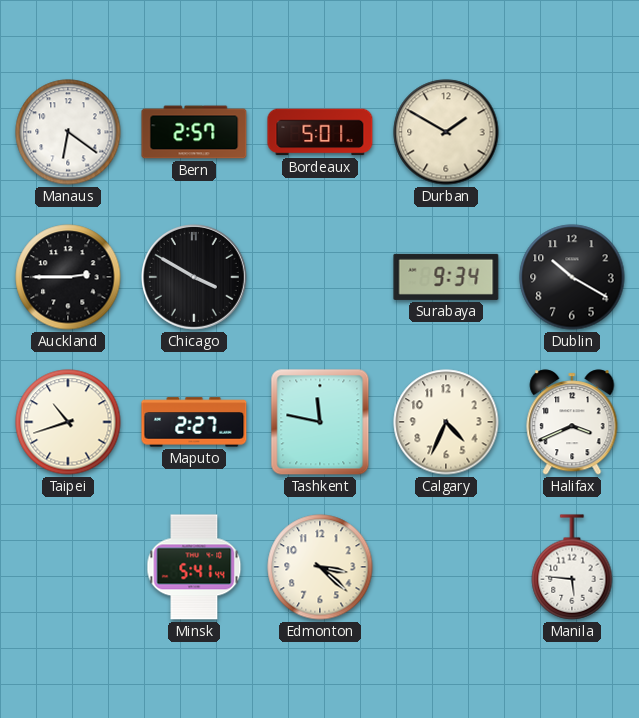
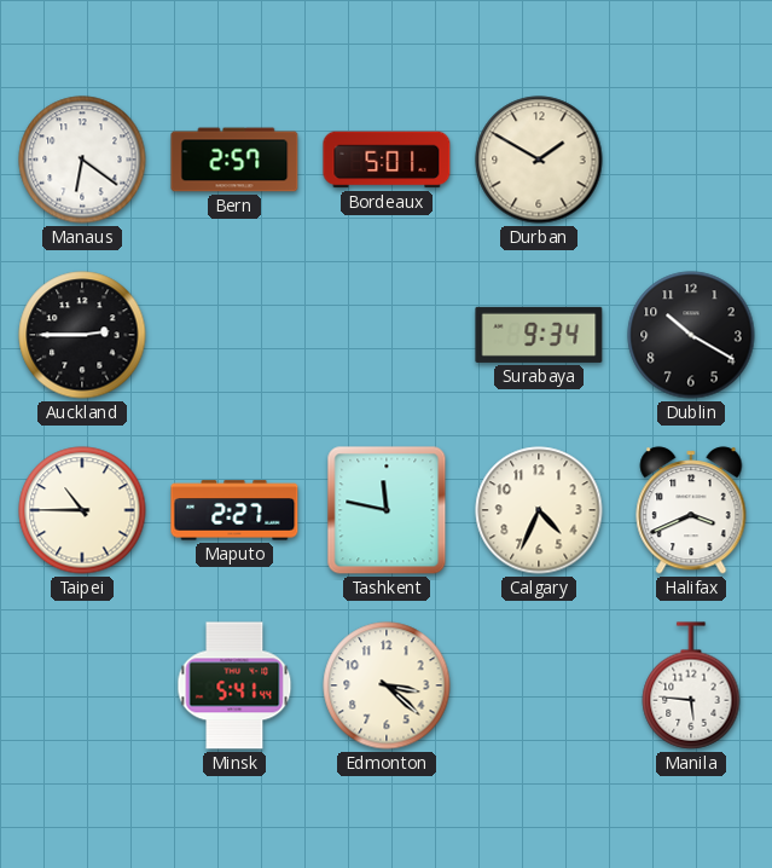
Chicago: 3:50 -> none
Taipei: 10:42 -> 10:45
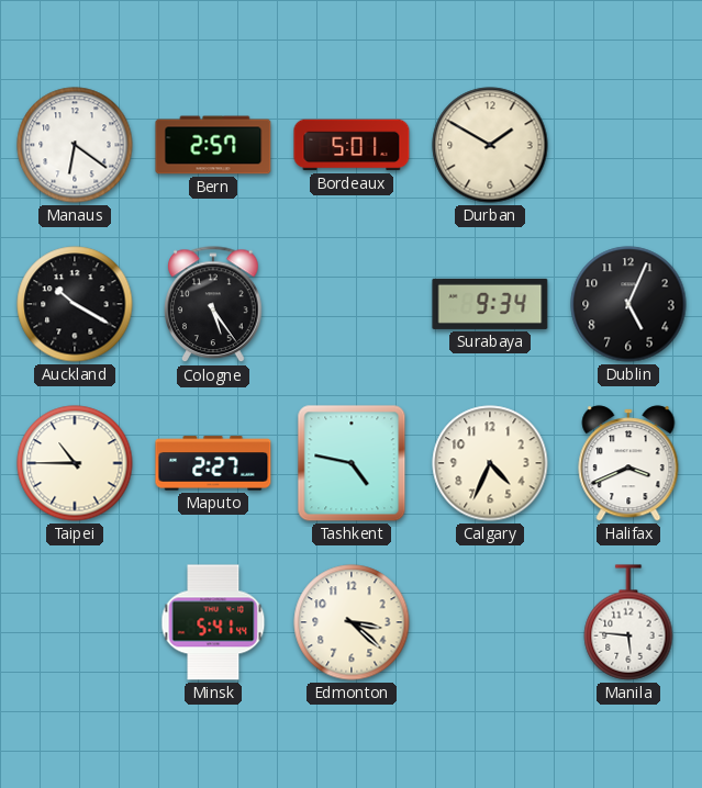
Auckland: 2:45 -> 10:20
Cologne: none -> 5:24
Dublin: 10:20 -> 5:04
Tashkent: 11:47 -> 4:47
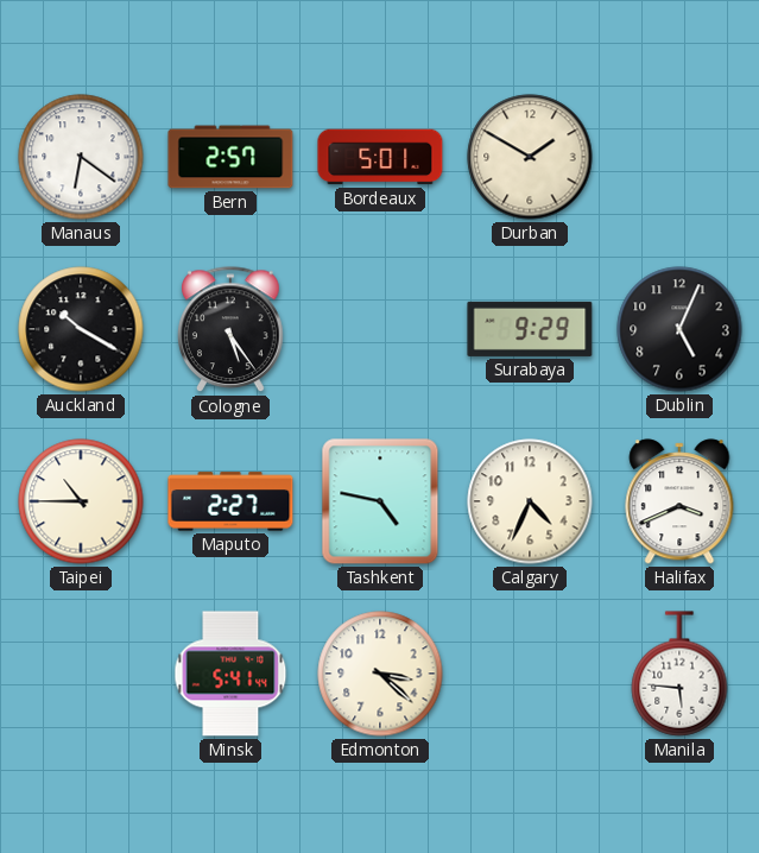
Surabaya: 9:34 -> 9:29
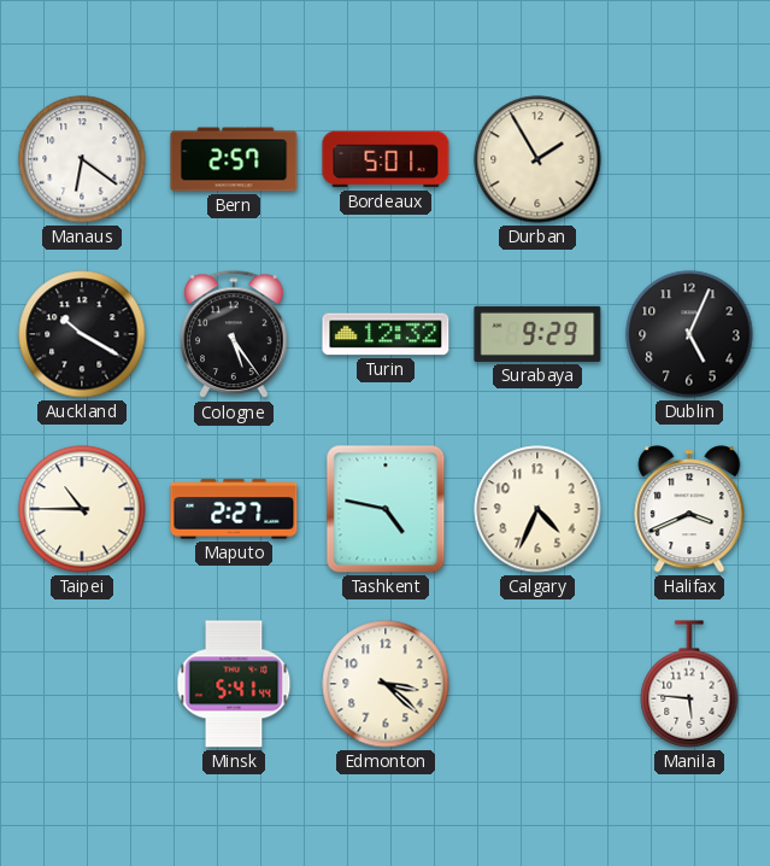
Durban: 1:50 -> 1:55
Turin: none -> 12:32
